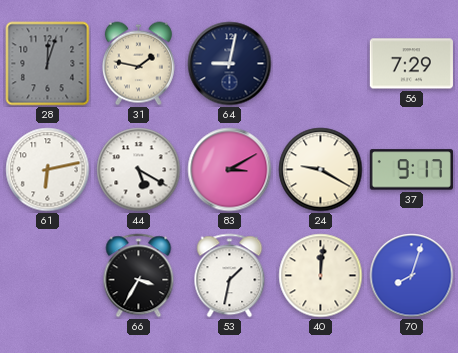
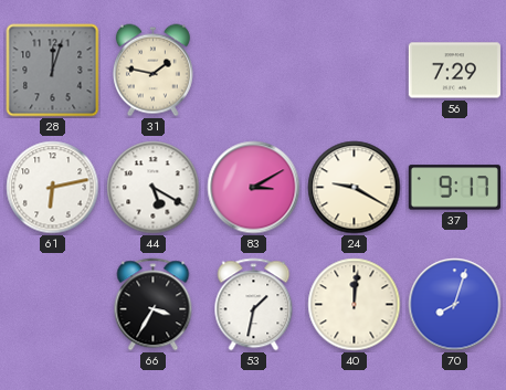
64: 9:02 -> none
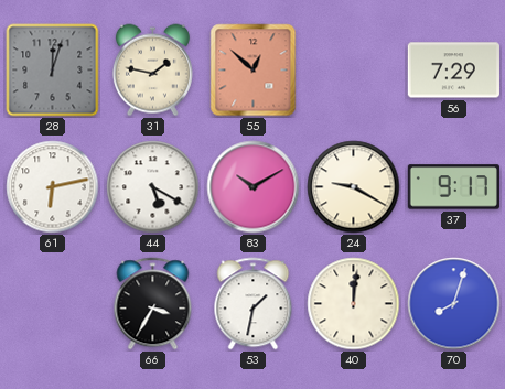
55: none -> 12:52
83: 3:10 -> 10:10
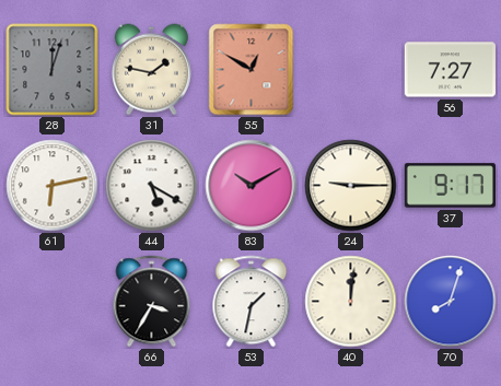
55: 12:52 -> 12:50
56: 7:29 -> 7:27
24: 9:20 -> 9:15
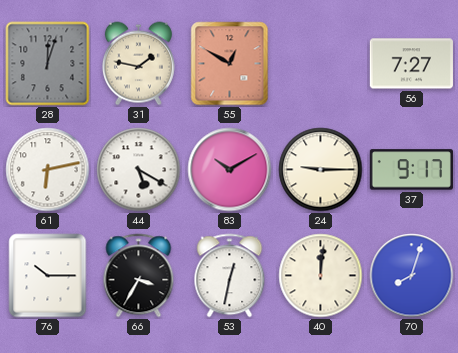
76: none -> 10:15
53: 1:32 -> 12:32
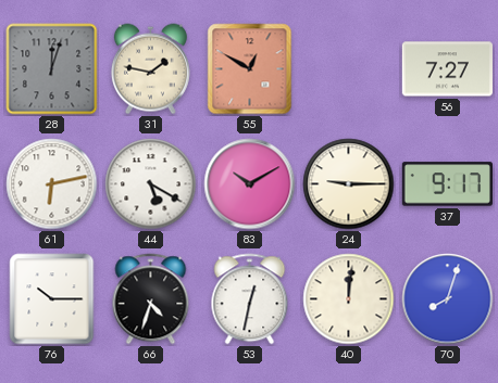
66: 3:35 -> 4:33
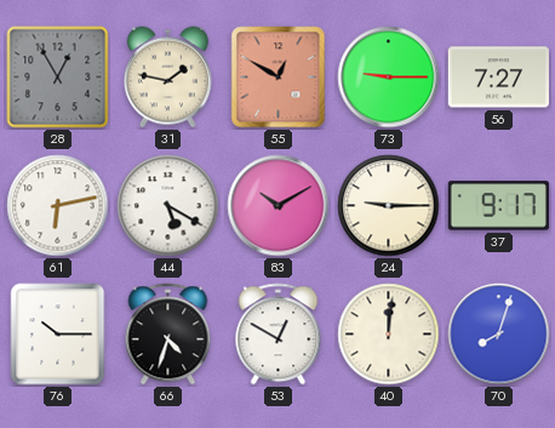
28: 12:03 -> 12:55
73: none -> 9:15
53: 12:32 -> 12:50
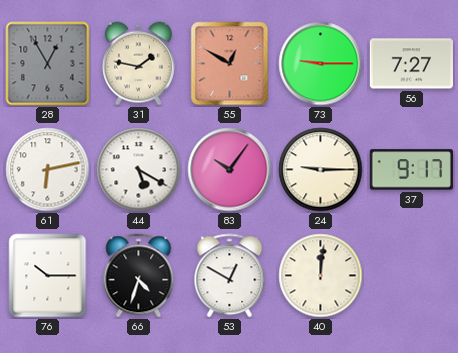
83: 10:10 -> 10:06
70: 8:03 -> none
